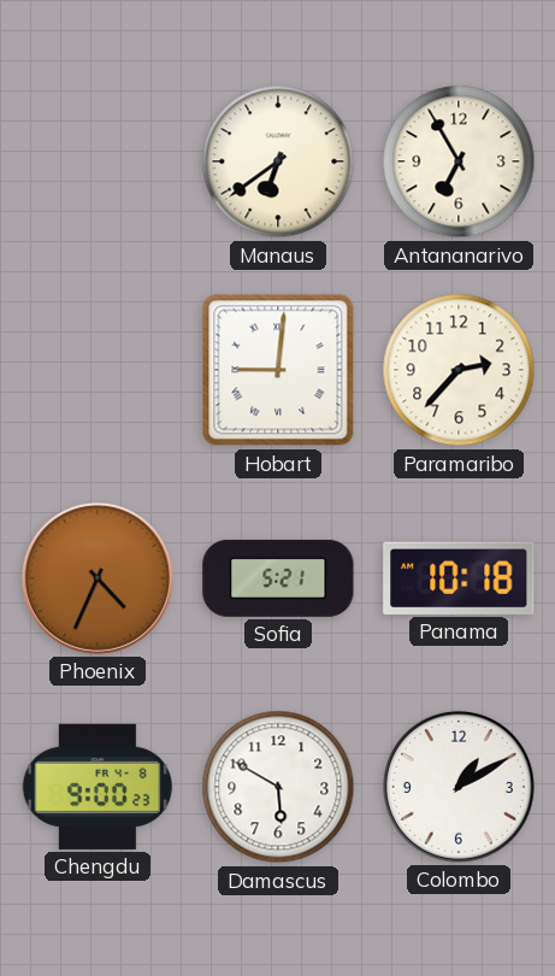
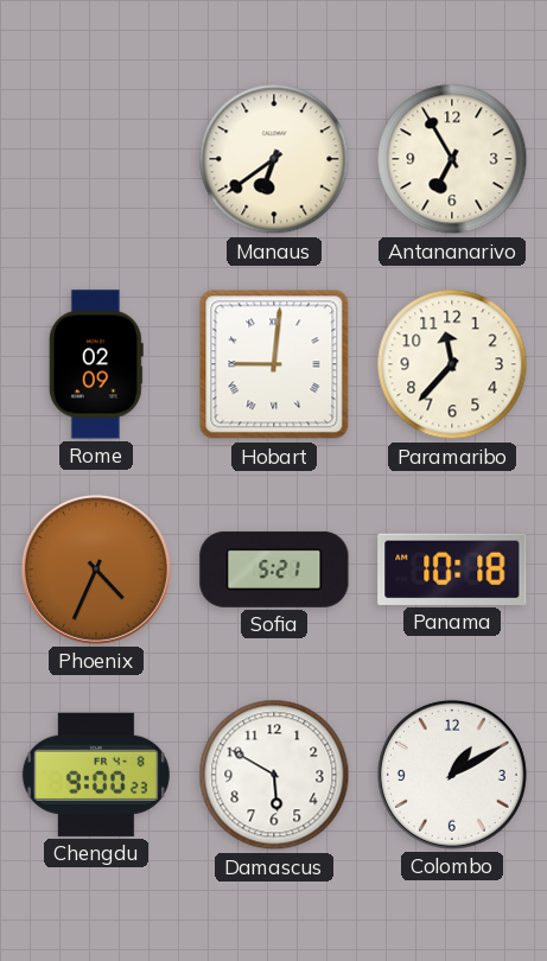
Rome: none -> 02:09
Paramaribo: 2:37 -> 11:37
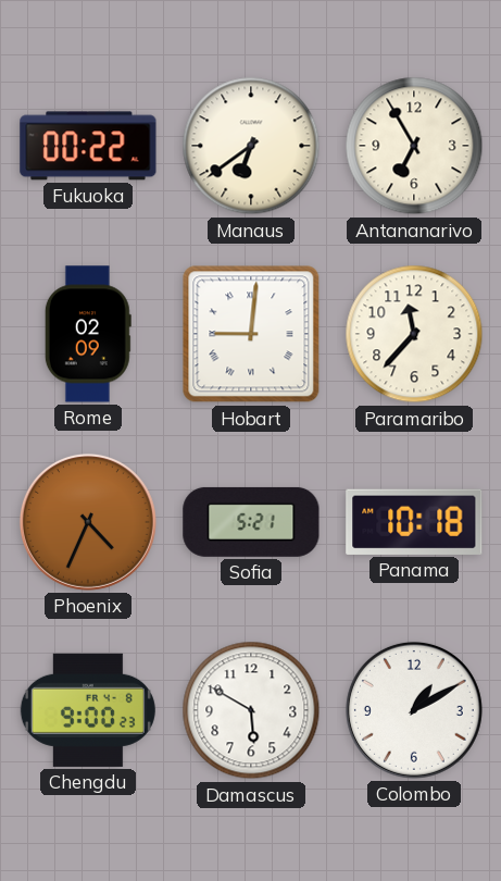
Fukuoka: none -> 00:22
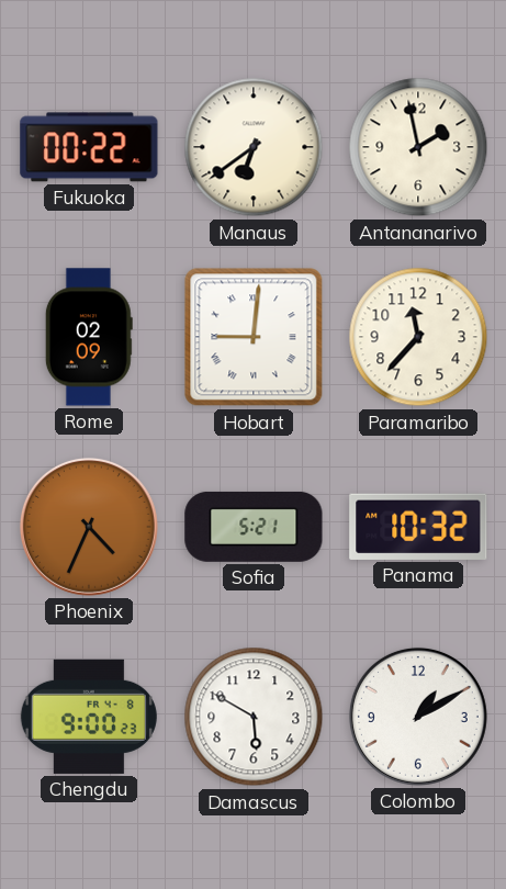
Antananarivo: 6:55 -> 1:58
Panama: 10:18 -> 10:32
